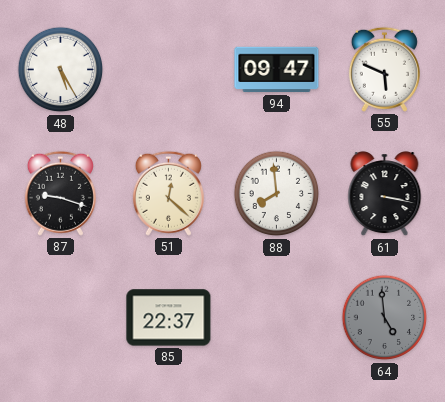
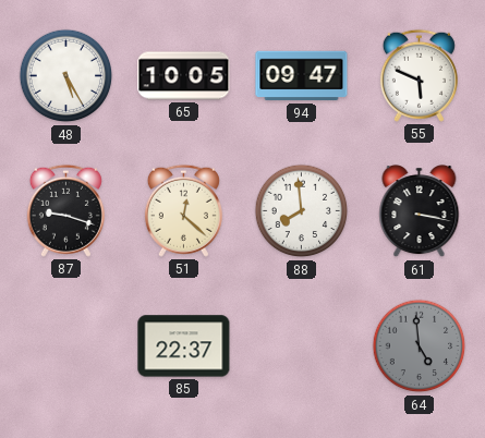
65: none -> 10:05
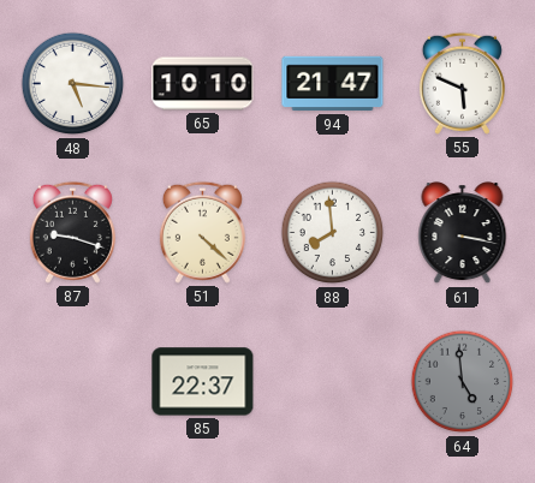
48: 5:25 -> 5:16
65: 10:05 -> 10:10
94: 09:47 -> 21:47
51: 12:22 -> 4:22
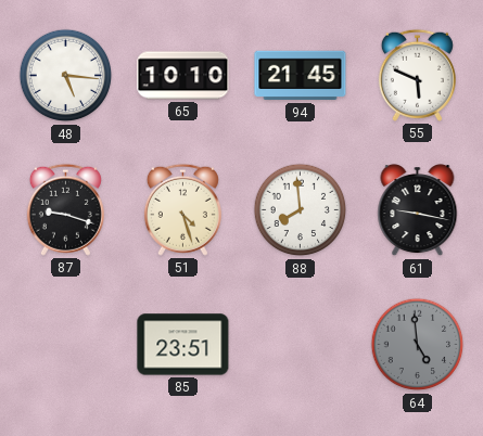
94: 21:47 -> 21:45
51: 4:22 -> 4:27
61: 3:17 -> 9:17
85: 22:37 -> 23:51
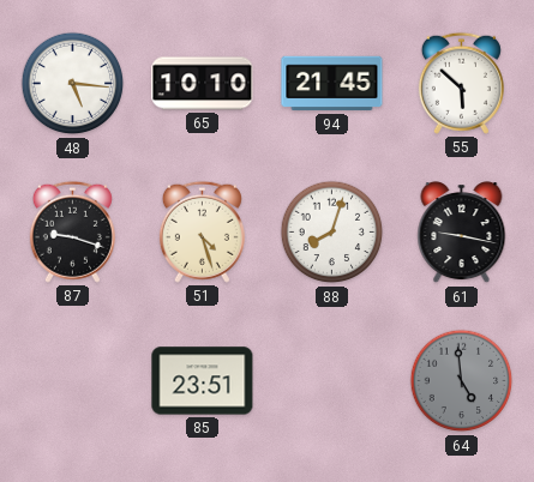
55: 5:49 -> 5:52
88: 7:59 -> 8:03
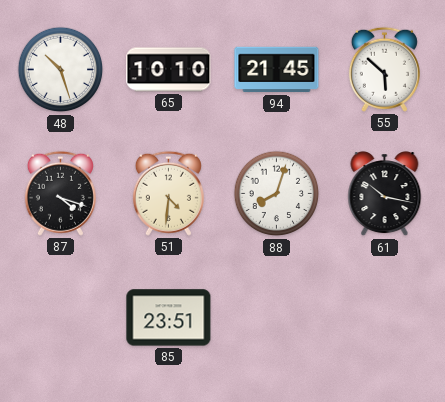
48: 5:16 -> 10:27
87: 9:18 -> 4:18
51: 4:27 -> 4:31
61: 9:17 -> 10:17
64: 4:59 -> none
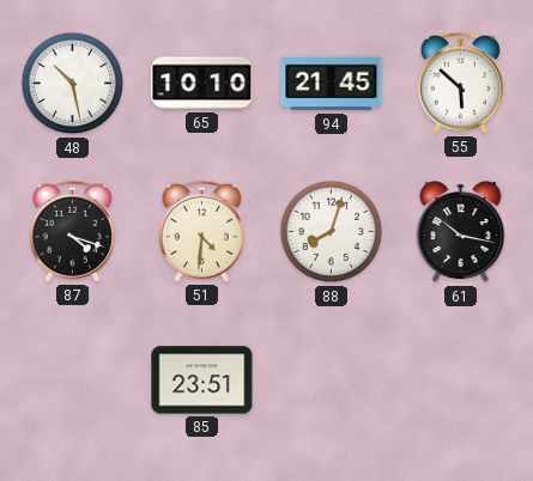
48: 10:27 -> 10:28
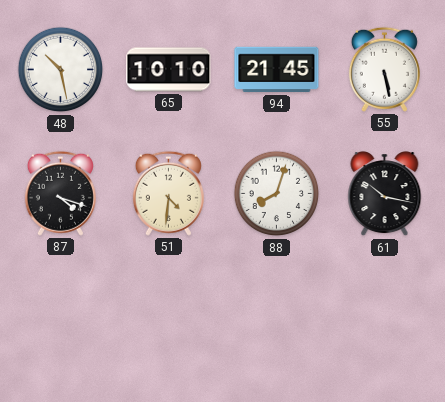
55: 5:52 -> 5:28
85: 23:51 -> none
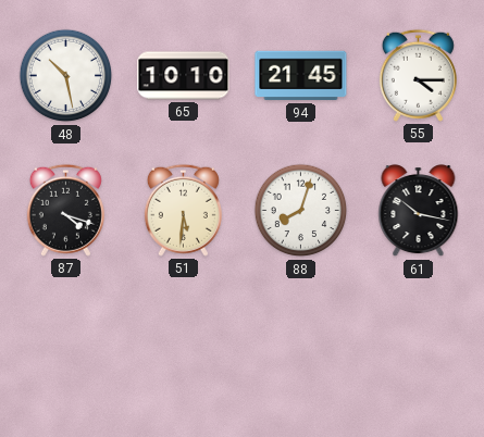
55: 5:28 -> 4:15
51: 4:31 -> 5:31
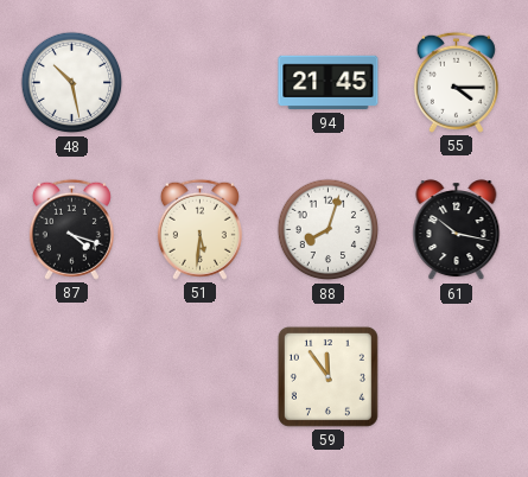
65: 10:10 -> none
59: none -> 11:54
